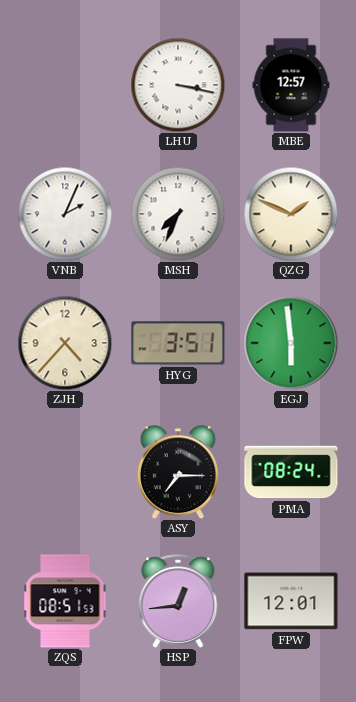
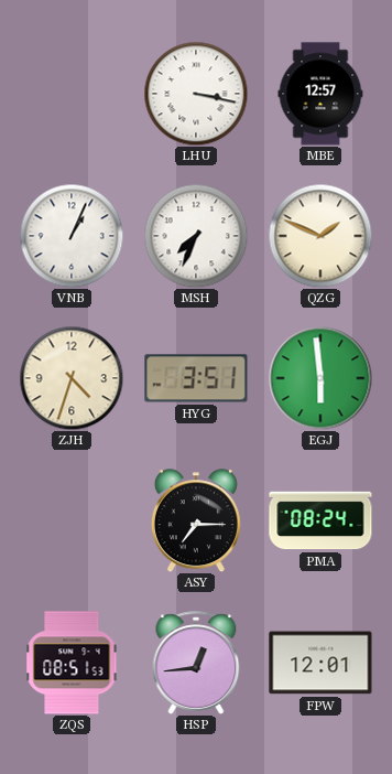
VNB: 2:04 -> 1:04
ZJH: 4:37 -> 4:33
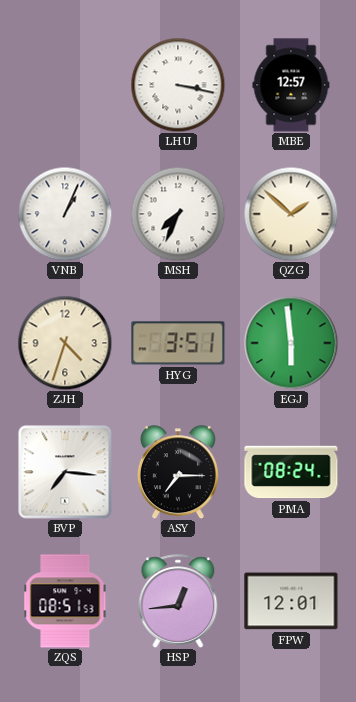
QZG: 1:49 -> 1:52
BVP: none -> 7:16
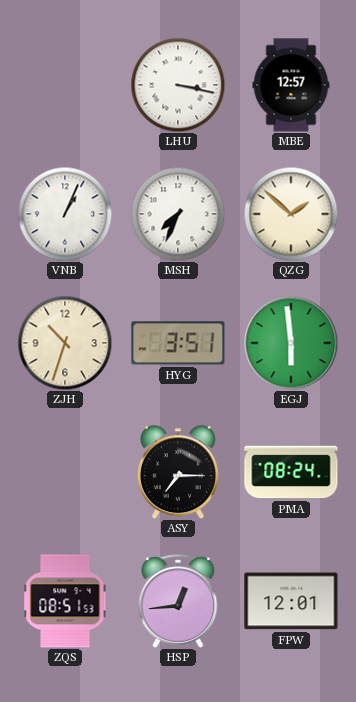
ZJH: 4:33 -> 10:33
BVP: 7:16 -> none
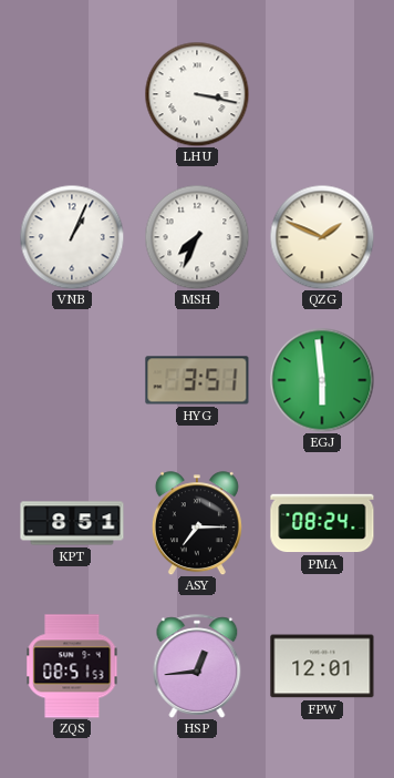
MBE: 12:57 -> none
QZG: 1:52 -> 1:49
ZJH: 10:33 -> none
KPT: none -> 8:51
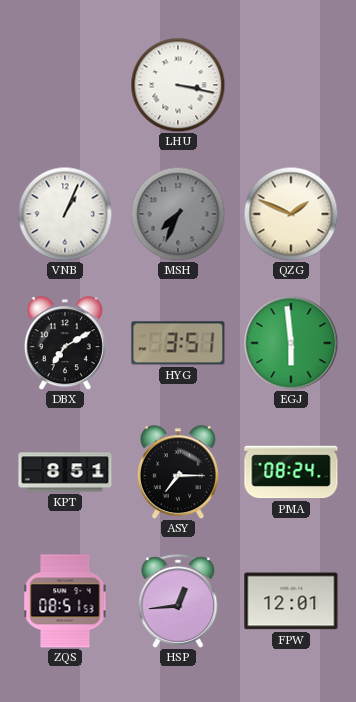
MSH dial: white -> grey
DBX: none -> 7:10
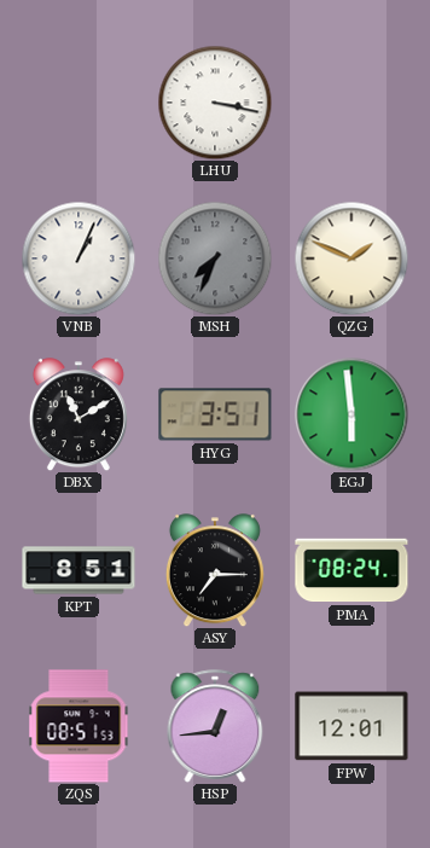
DBX: 7:10 -> 11:10
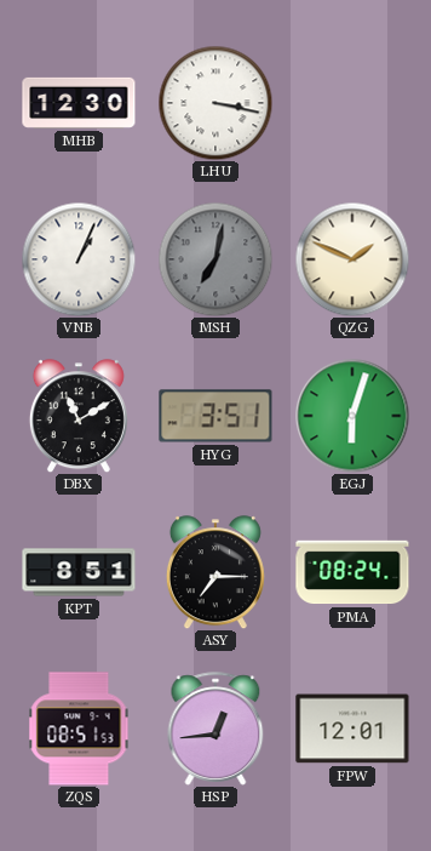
MHB: none -> 12:30
MSH: 7:34 -> 7:02
EGJ: 5:59 -> 6:03
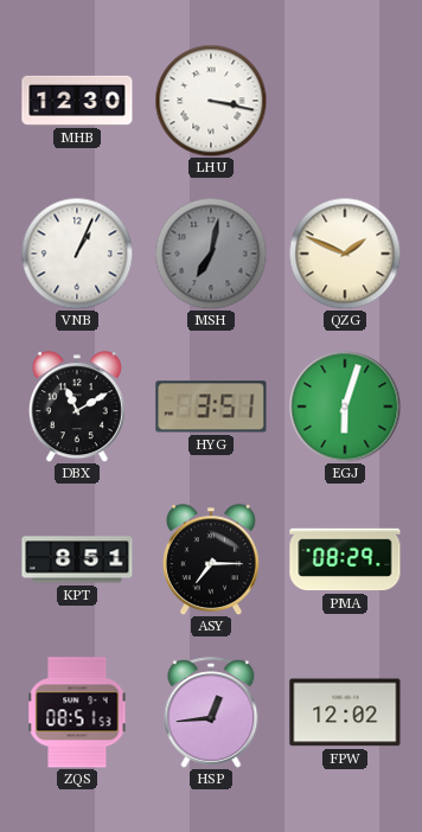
PMA: 08:24 -> 08:29
FPW: 12:01 -> 12:02
